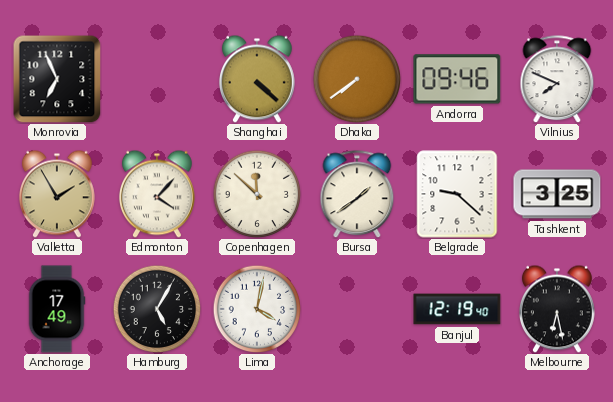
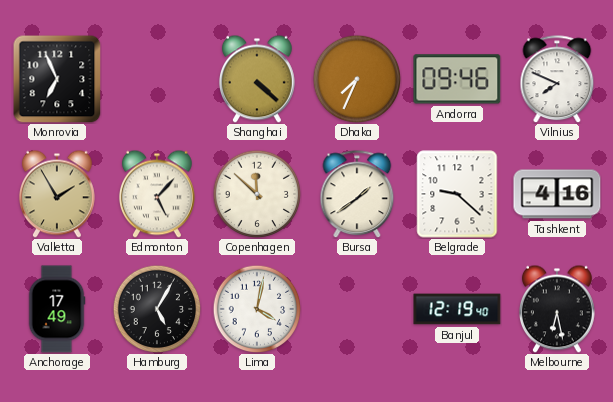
Dhaka: 7:39 -> 7:34
Edmonton: 4:07 -> 5:07
Tashkent: 3:25 -> 4:16
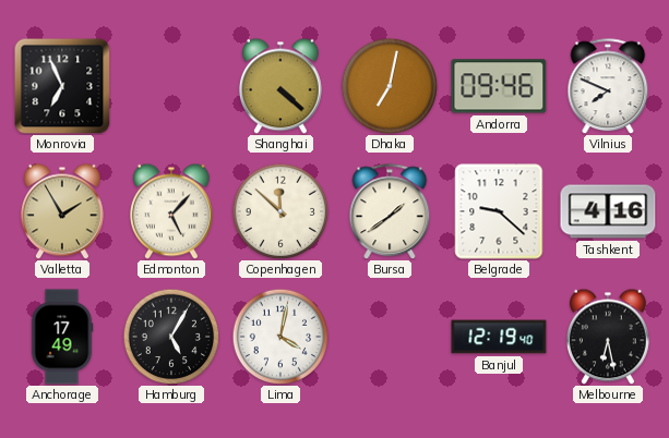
Dhaka: 7:34 -> 7:02
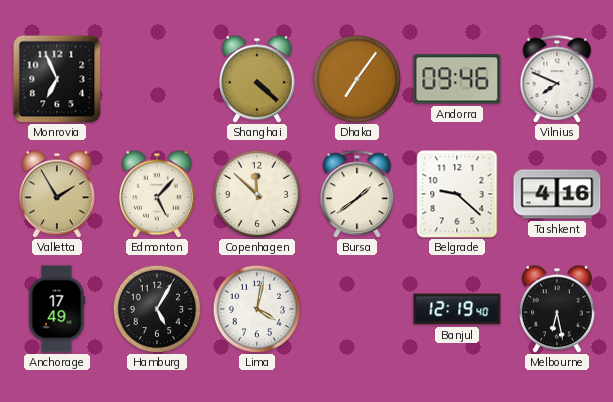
Dhaka: 7:02 -> 7:06
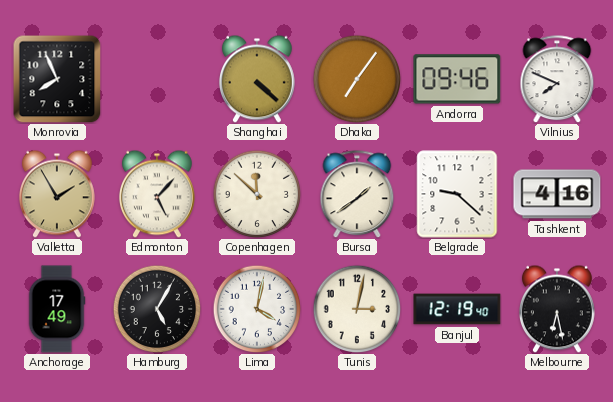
Monrovia: 6:56 -> 7:56
Tunis: none -> 3:02
